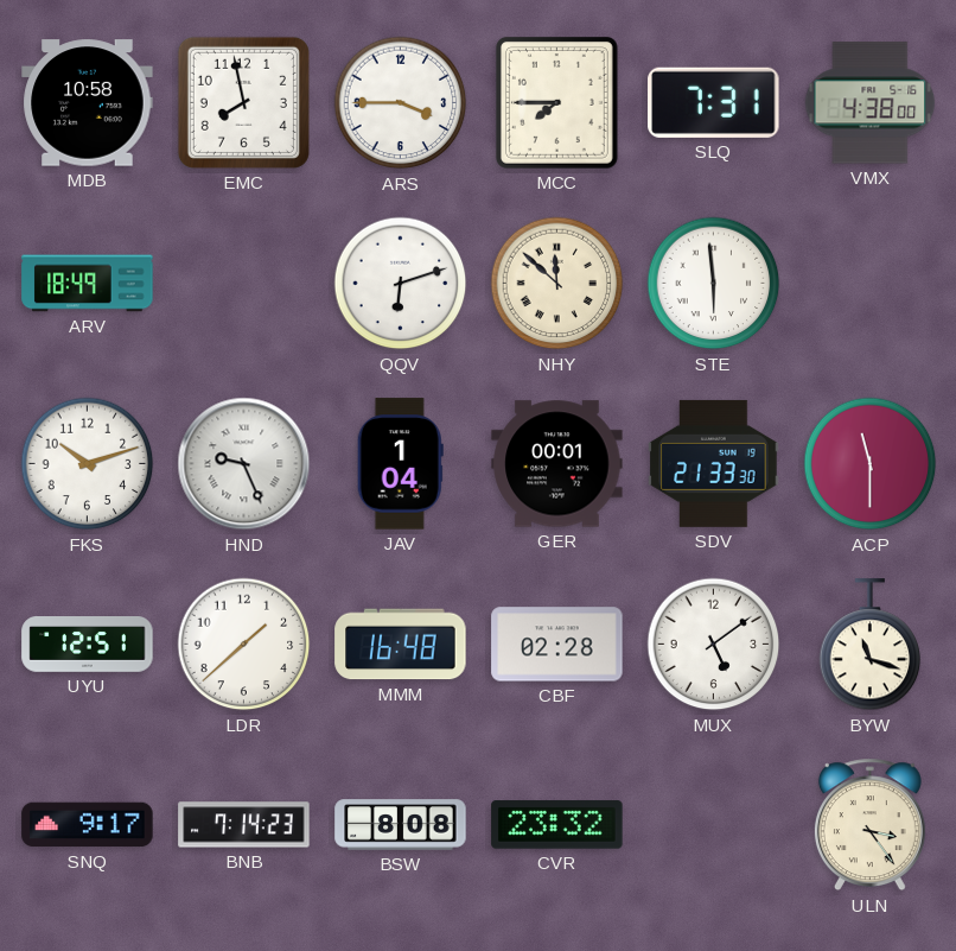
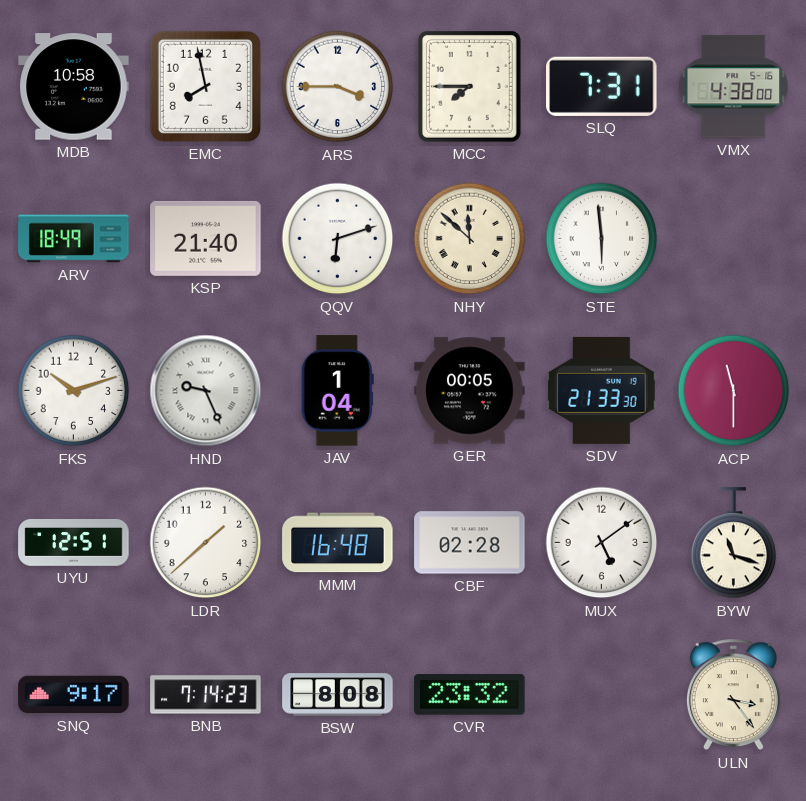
KSP: none -> 21:40
GER: 00:01 -> 00:05
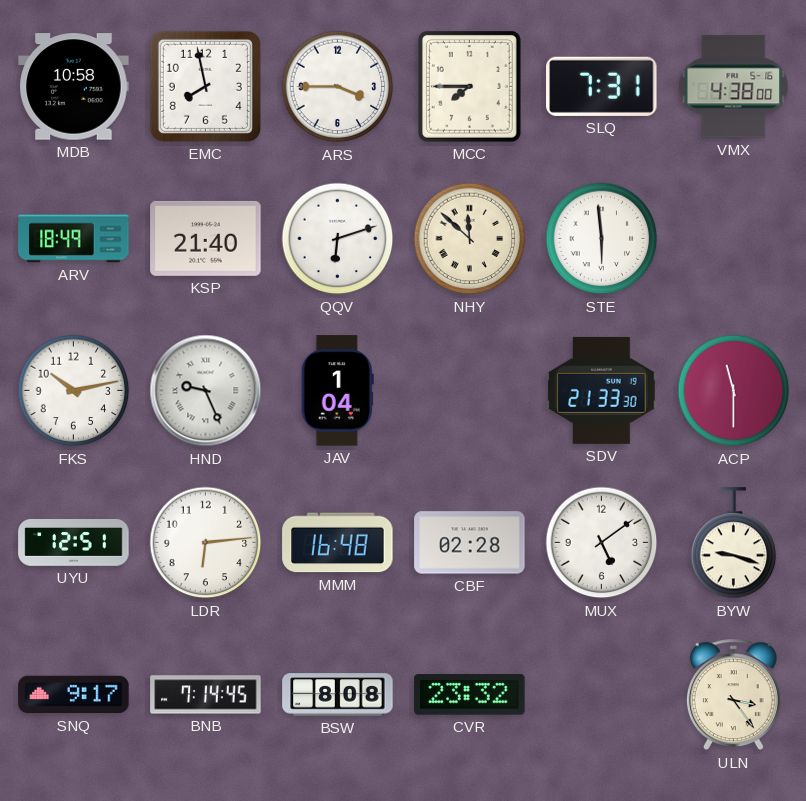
FKS: 10:12 -> 10:13
GER: 00:05 -> none
LDR: 1:38 -> 6:14
BYW: 11:18 -> 9:18
BNB: 7:14:23 -> 7:14:45
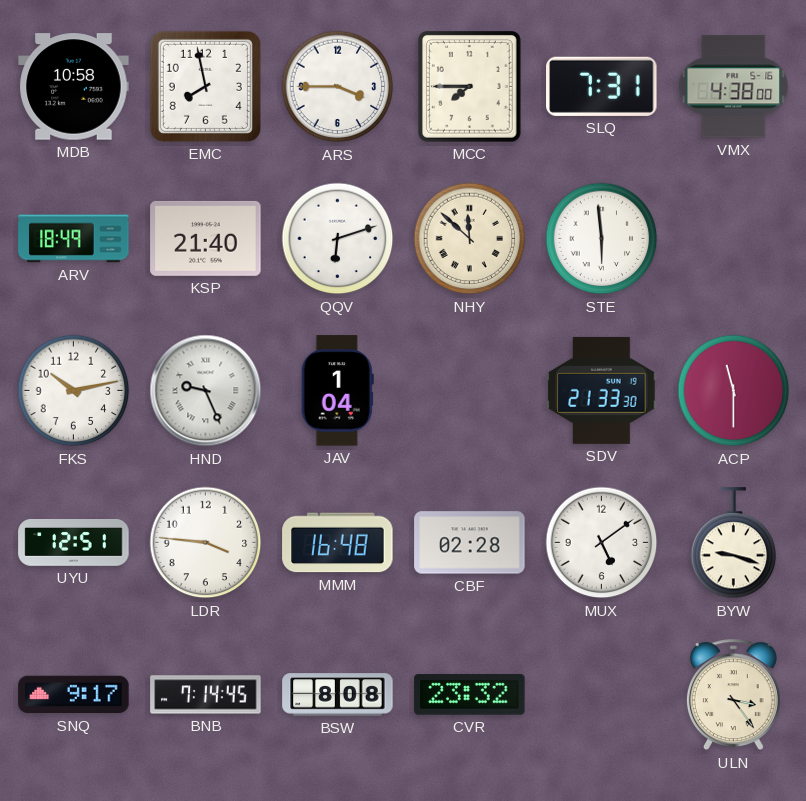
LDR: 6:14 -> 3:46
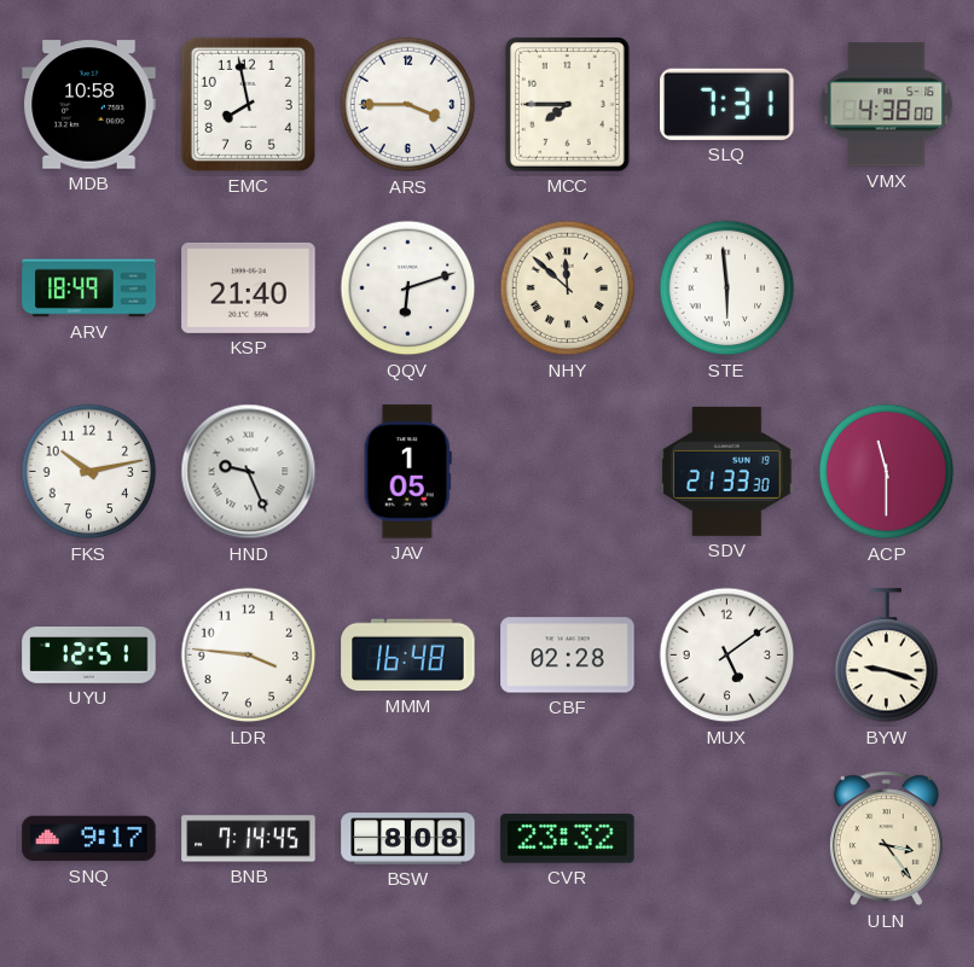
JAV: 1:04 -> 1:05
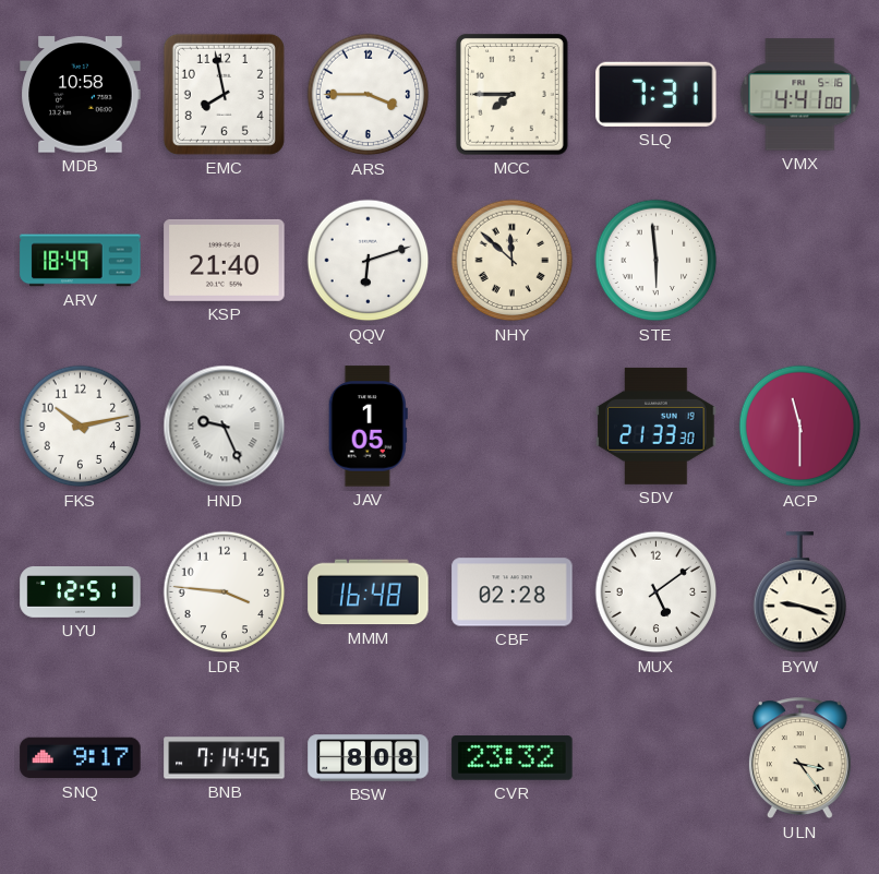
VMX: 4:38 -> 4:41
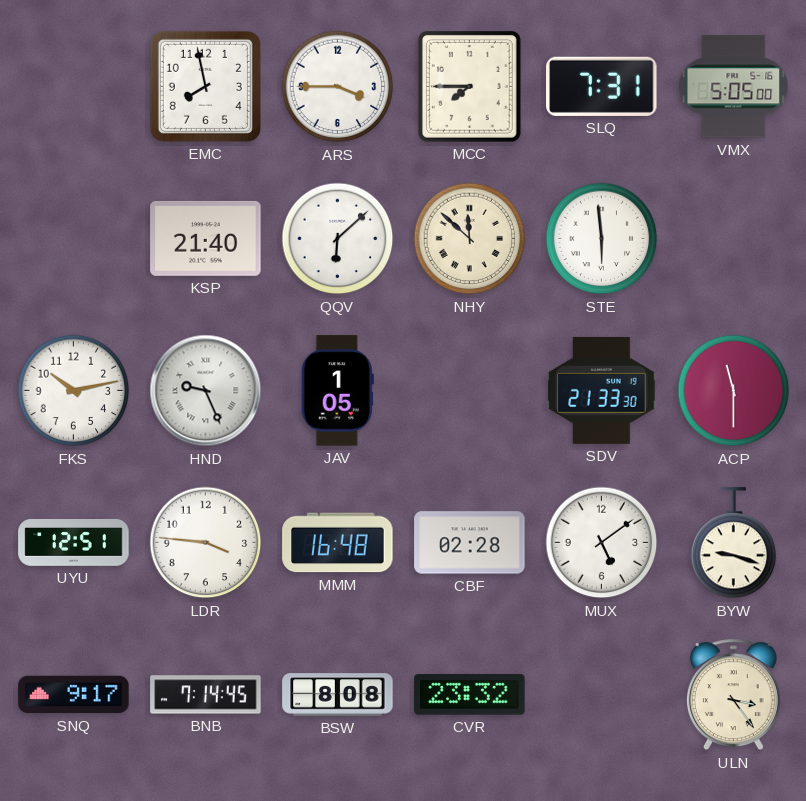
MDB: 10:58 -> none
VMX: 4:41 -> 5:05
ARV: 18:49 -> none
QQV: 6:12 -> 6:08
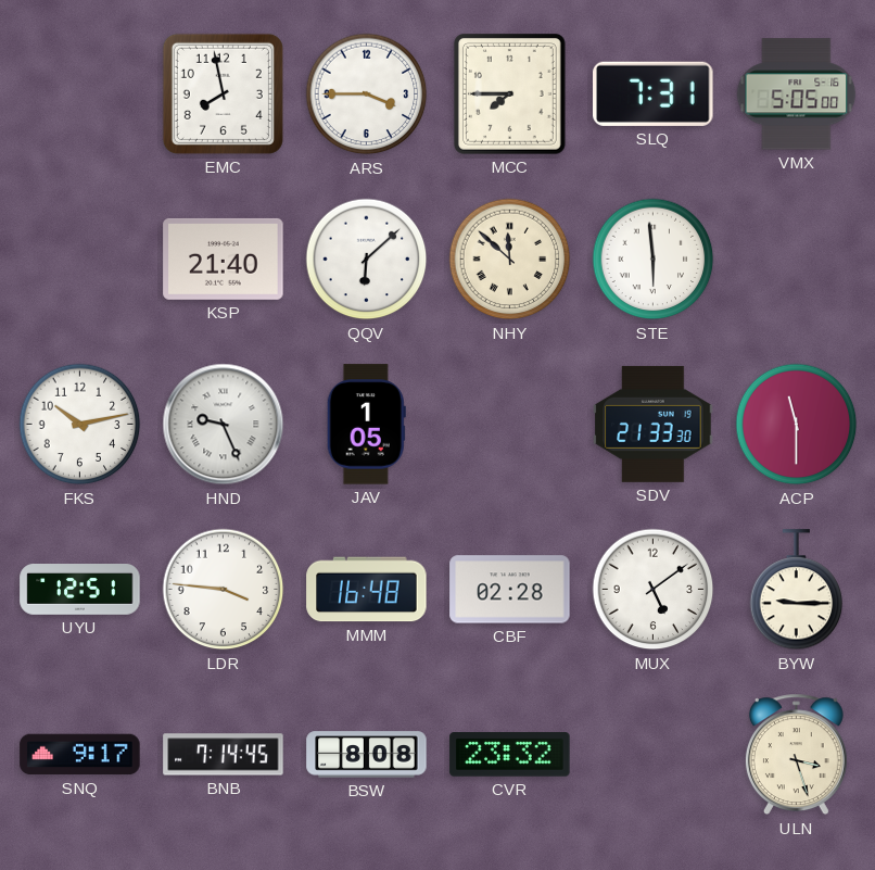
BYW: 9:18 -> 9:15
ULN: 3:24 -> 3:27
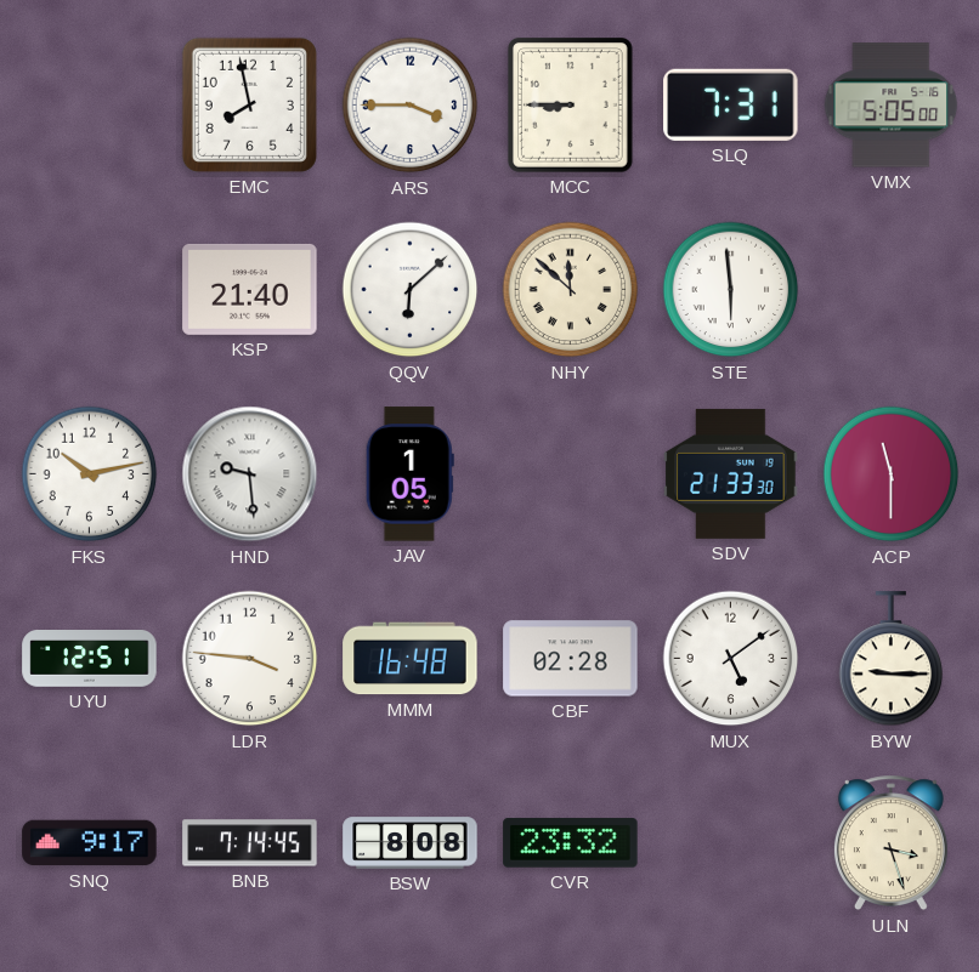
MCC: 7:45 -> 8:45
HND: 9:26 -> 9:29
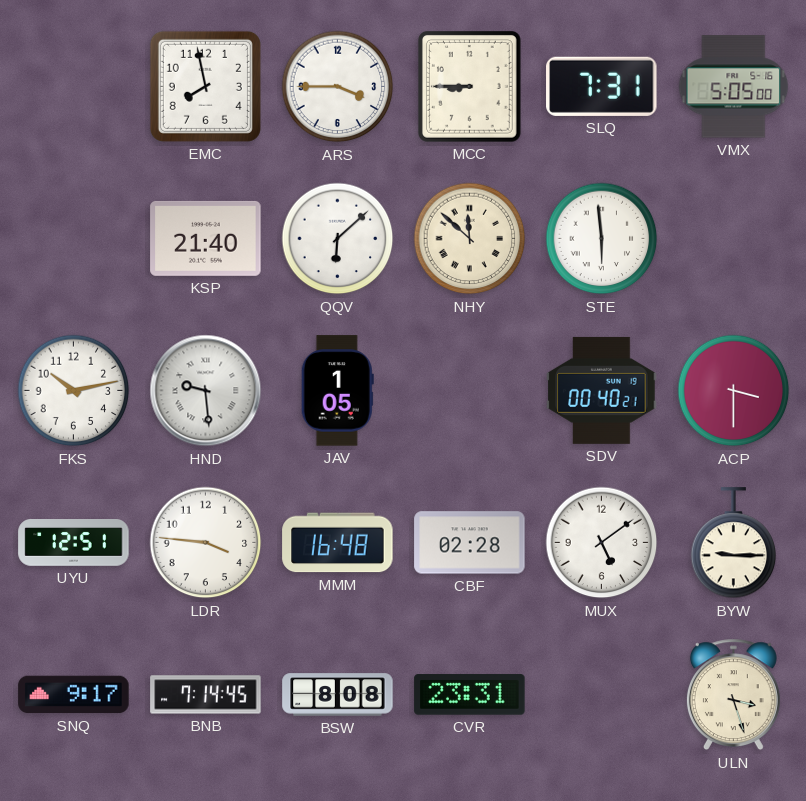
SDV: 21:33 -> 00:40
ACP: 11:30 -> 3:30
CVR: 23:32 -> 23:31
